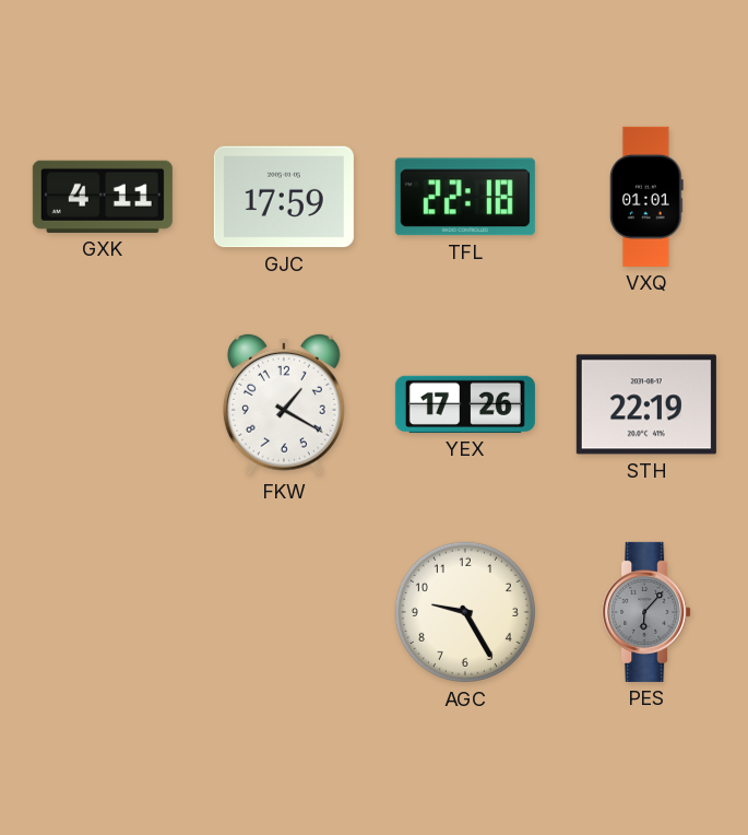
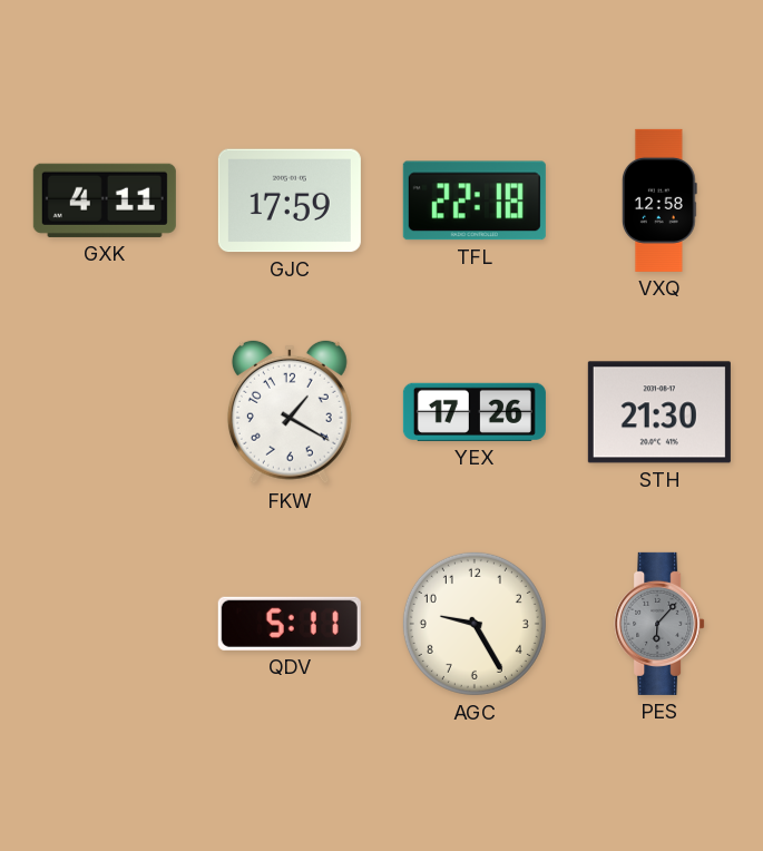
VXQ: 01:01 -> 12:58
STH: 22:19 -> 21:30
QDV: none -> 5:11
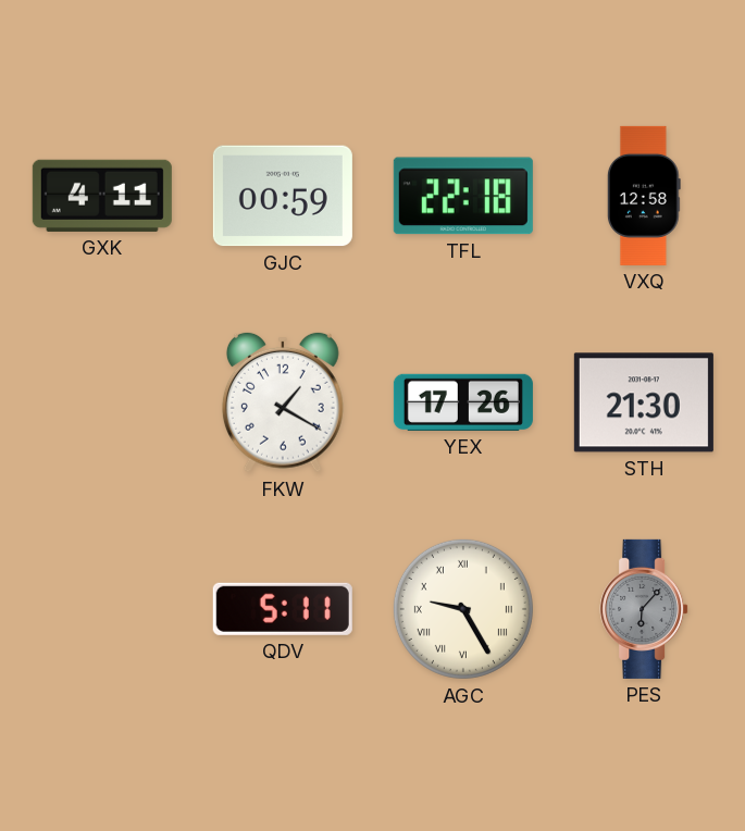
GJC: 17:59 -> 00:59
AGC numerals: Arabic -> Roman
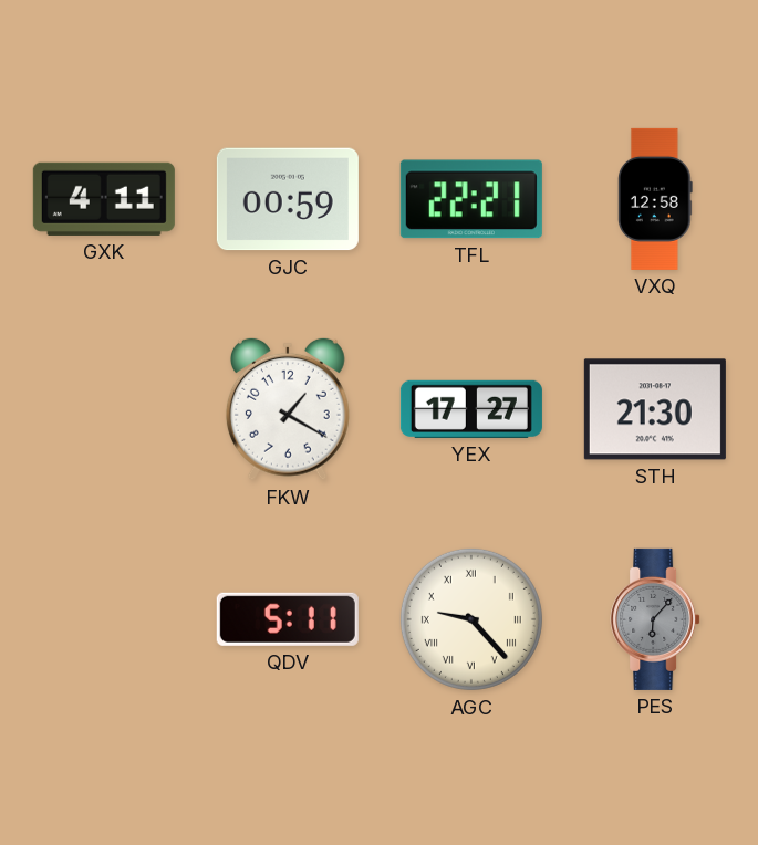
TFL: 22:18 -> 22:21
YEX: 17:26 -> 17:27
AGC: 9:25 -> 9:23
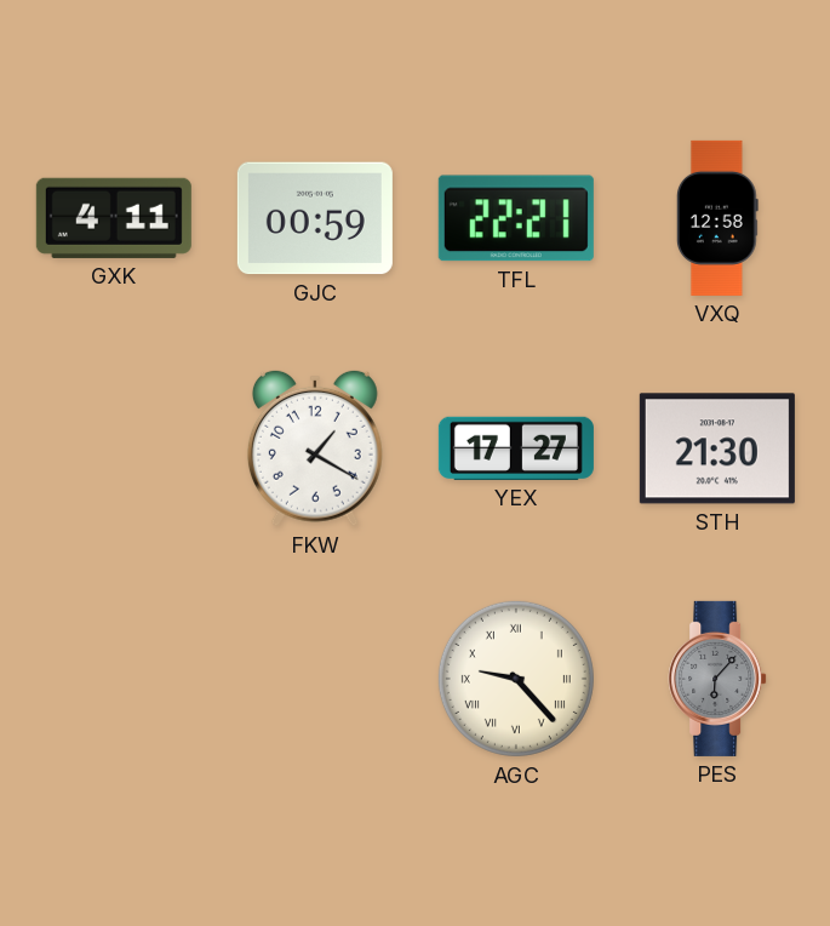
QDV: 5:11 -> none
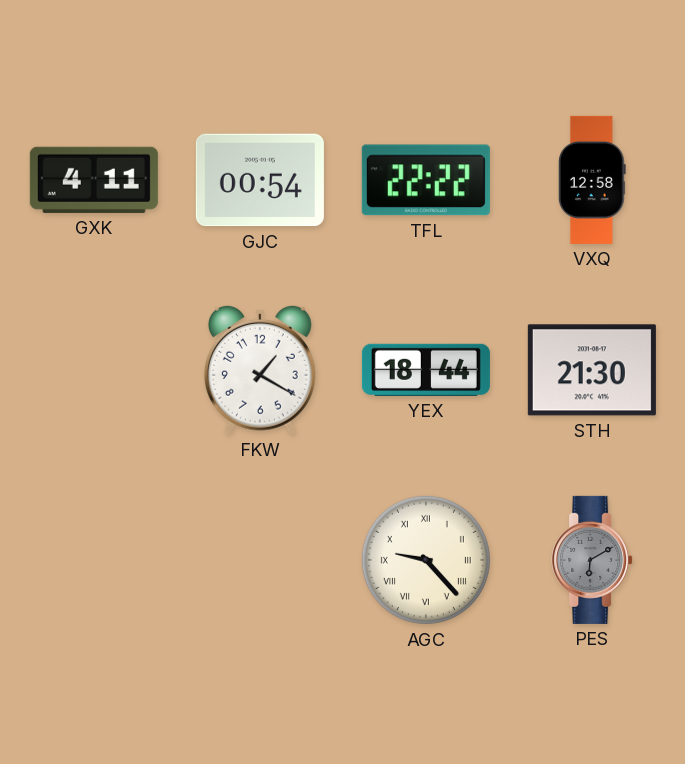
GJC: 00:59 -> 00:54
TFL: 22:21 -> 22:22
YEX: 17:27 -> 18:44
PES: 6:07 -> 6:10
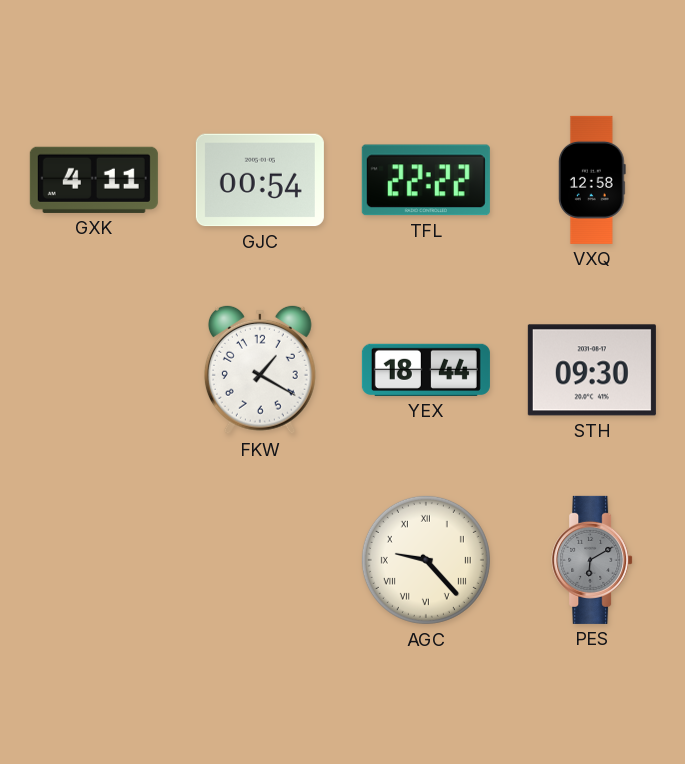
STH: 21:30 -> 09:30
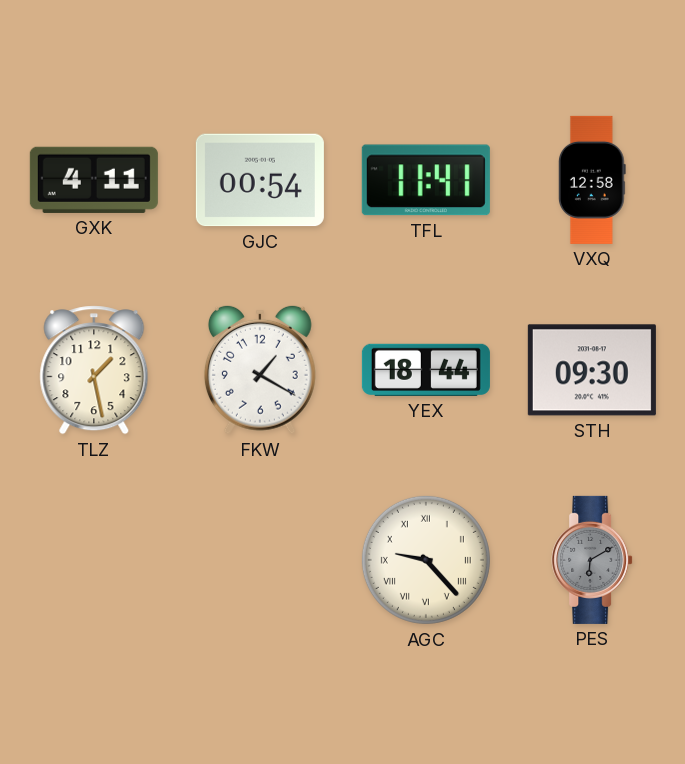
TFL: 22:22 -> 11:41
TLZ: none -> 1:28
